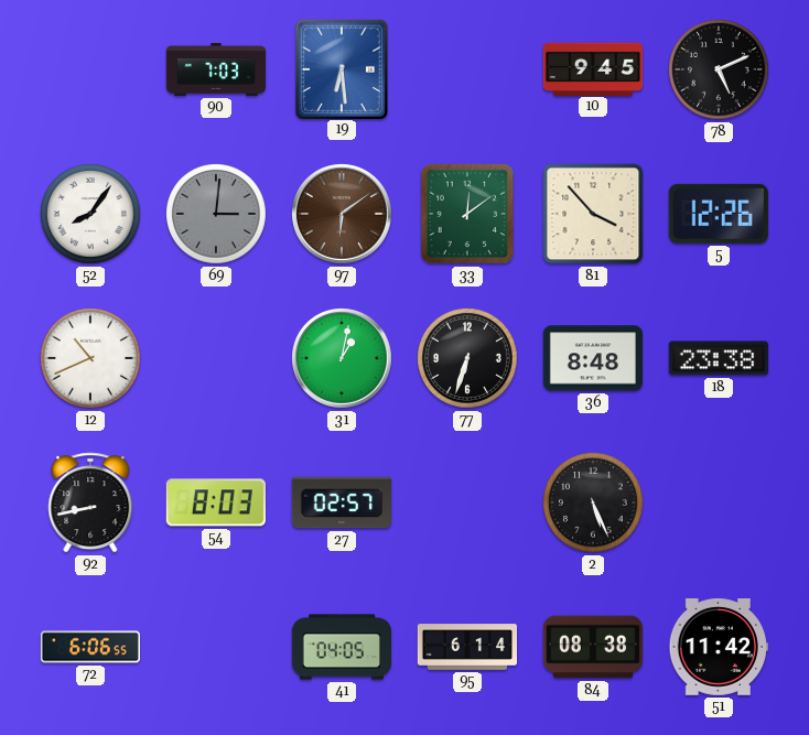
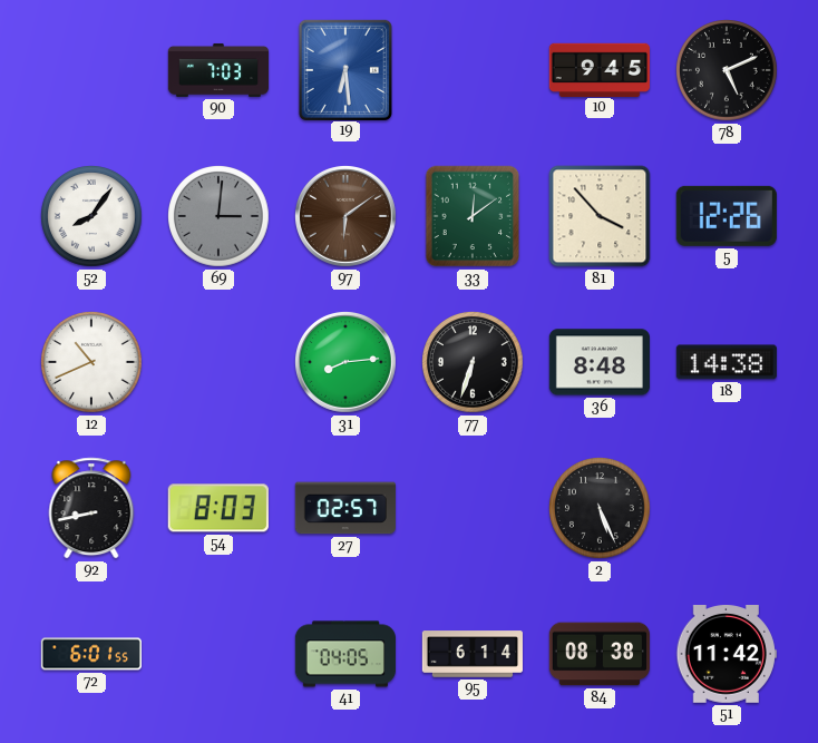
31: 1:02 -> 8:14
18: 23:38 -> 14:38
72: 6:06 -> 6:01
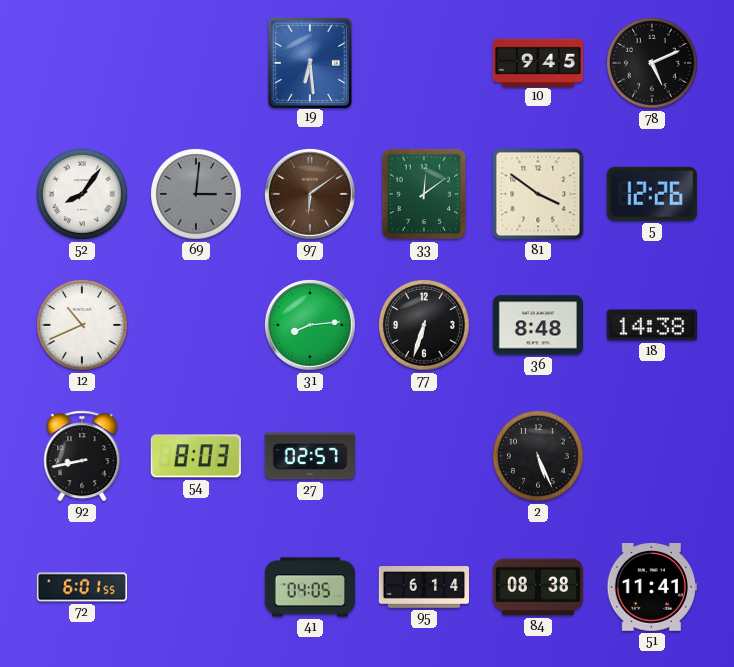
90: 7:03 -> none
81: 3:53 -> 3:51
51: 11:42 -> 11:41
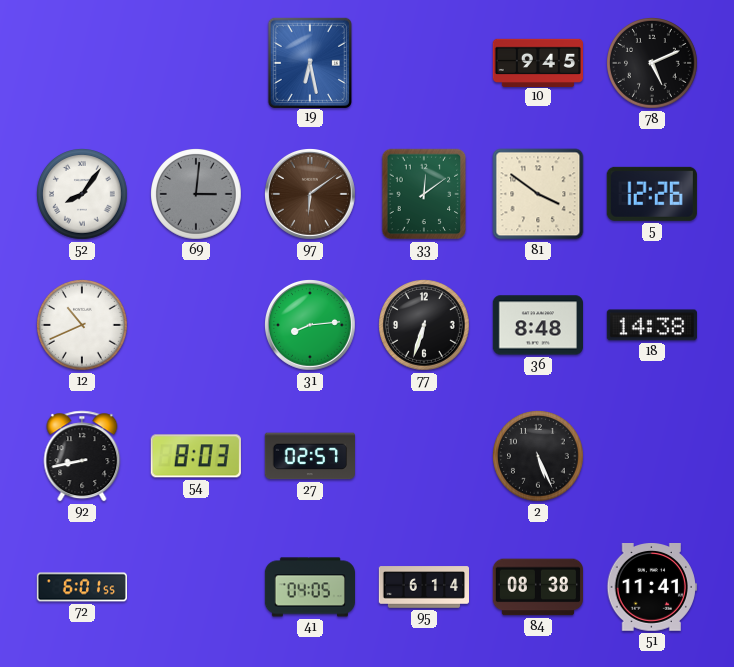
19: 6:29 -> 6:28
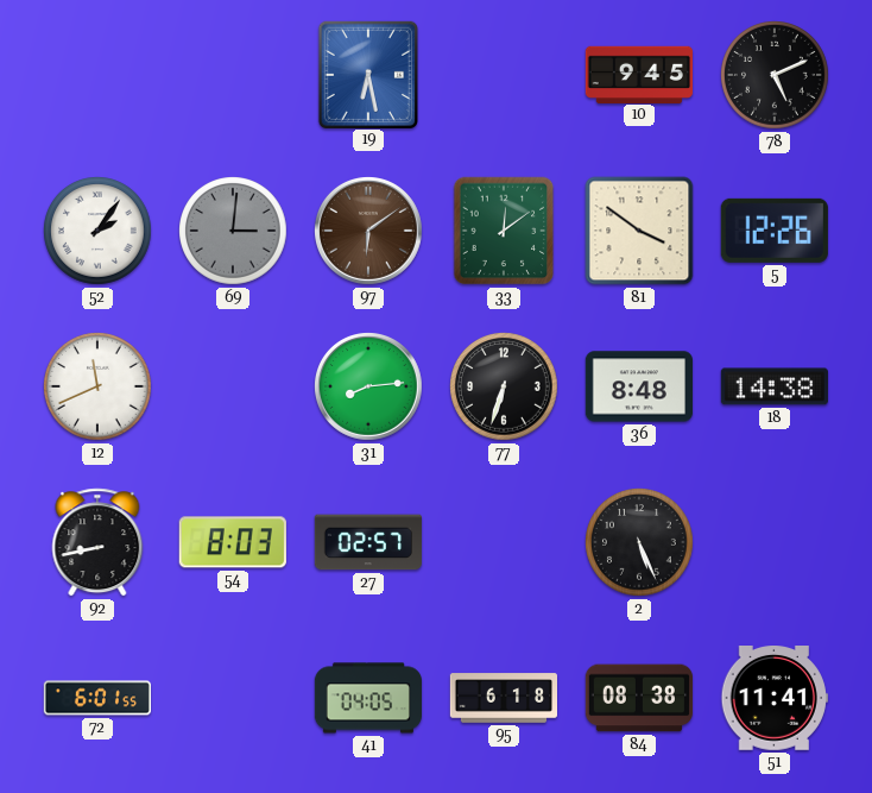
52: 8:06 -> 2:06
12: 10:41 -> 11:41
95: 6:14 -> 6:18
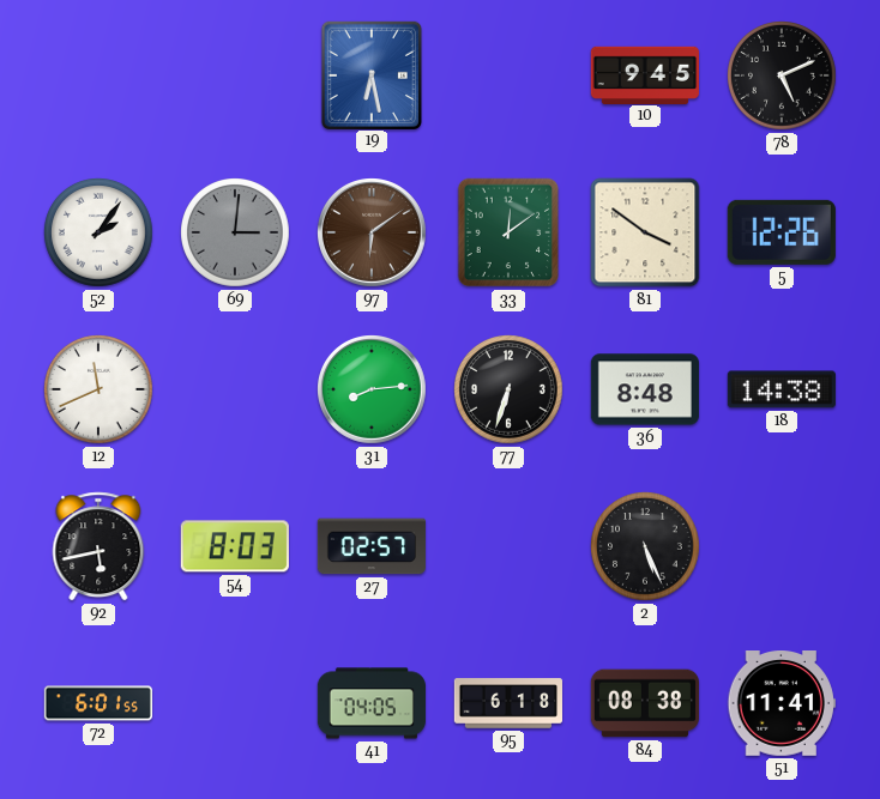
92: 8:43 -> 5:43
